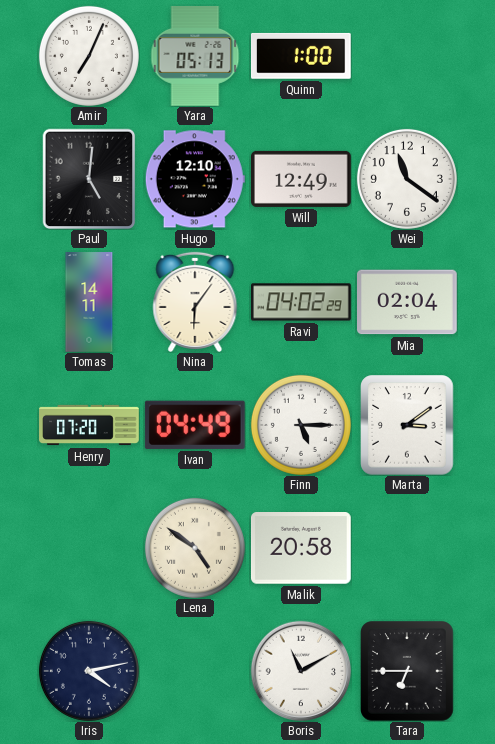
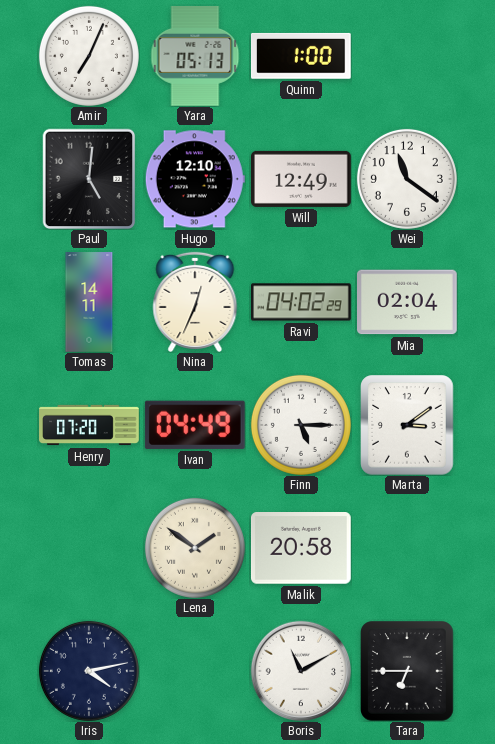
Nina: 6:06 -> 12:34
Lena: 4:51 -> 1:51
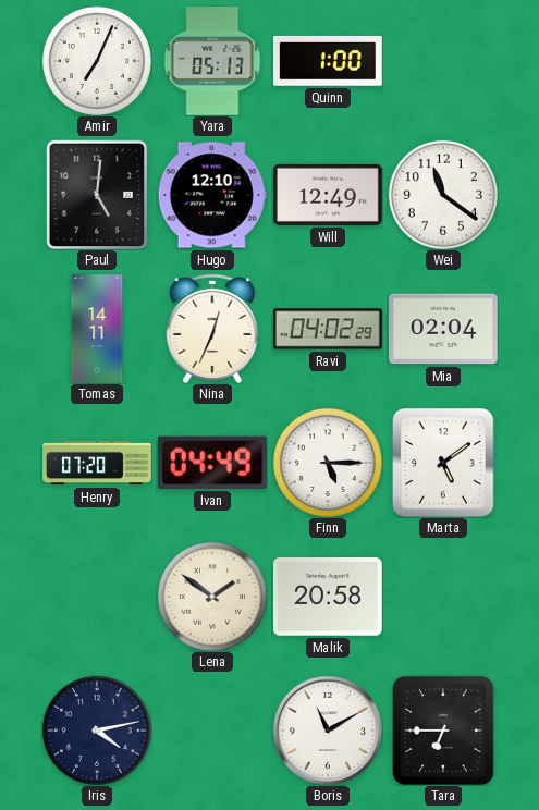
Marta: 3:09 -> 5:09
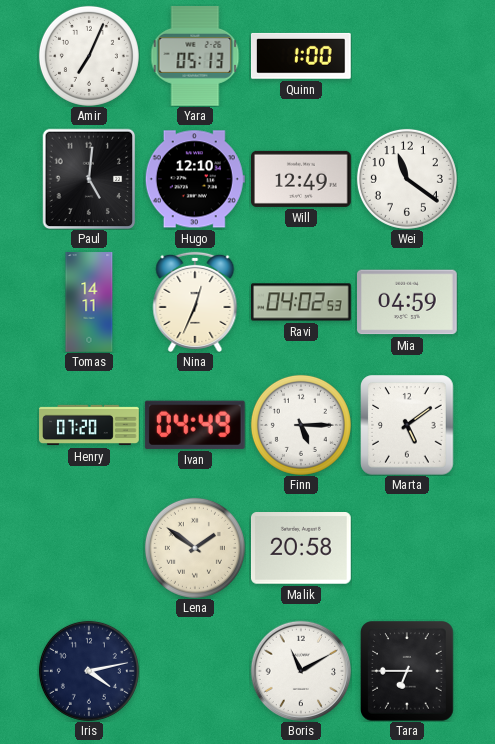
Ravi: 04:02:29 -> 04:02:53
Mia: 02:04 -> 04:59
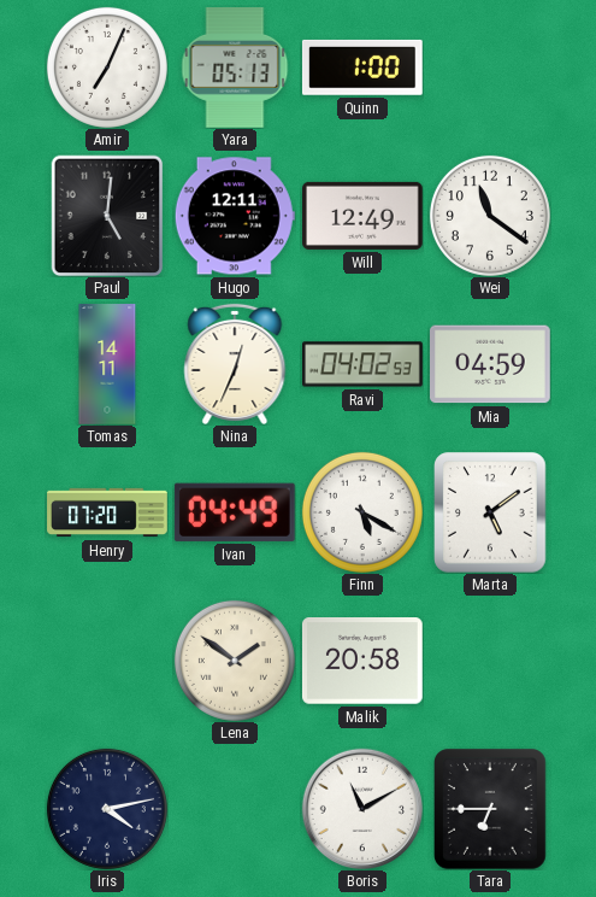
Hugo: 12:10 -> 12:11
Finn: 5:15 -> 5:20
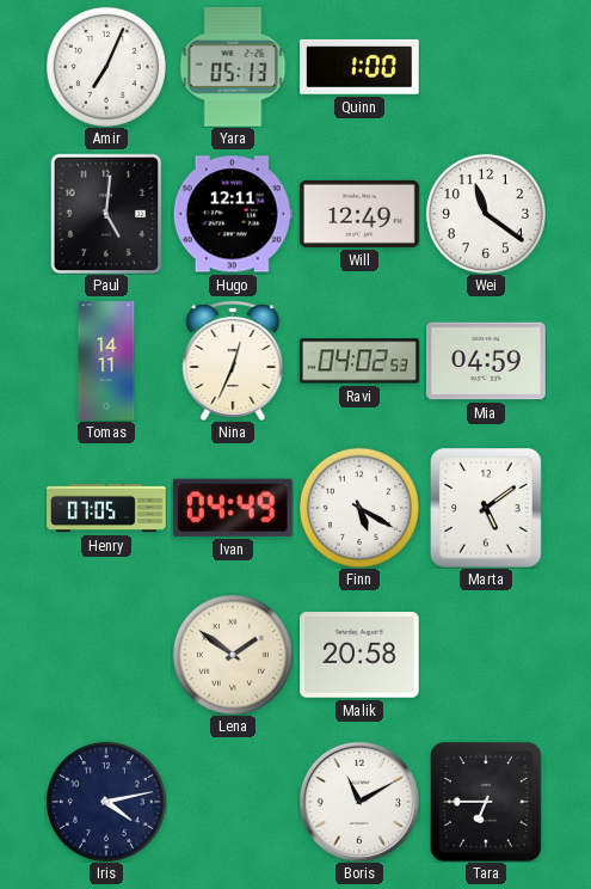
Henry: 07:20 -> 07:05
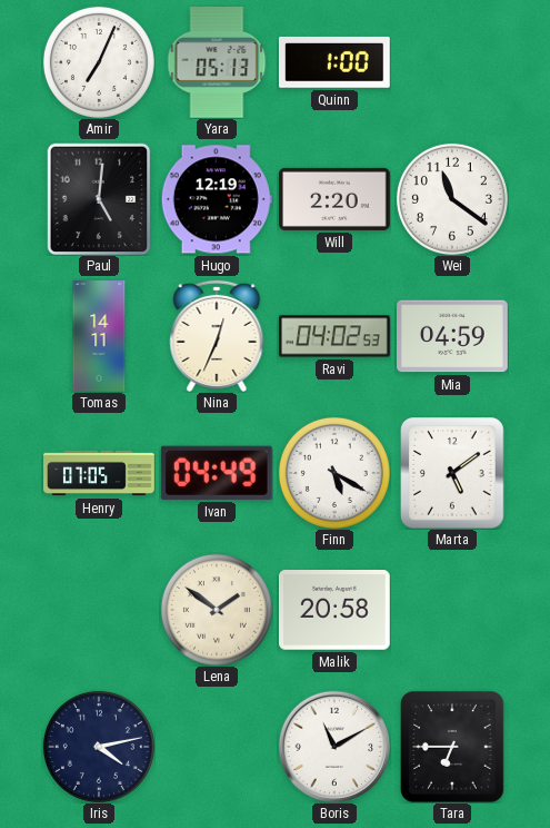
Hugo: 12:11 -> 12:19
Will: 12:49 -> 2:20
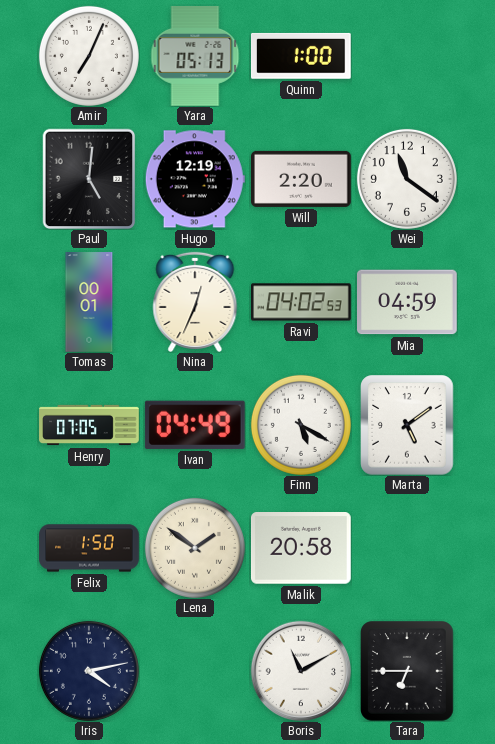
Tomas: 14:11 -> 00:01
Felix: none -> 1:50
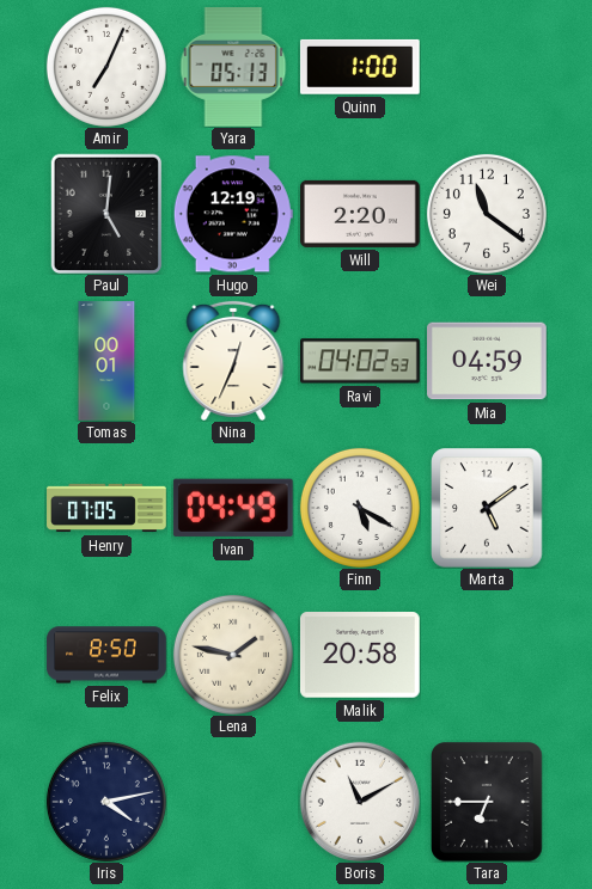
Felix: 1:50 -> 8:50
Lena: 1:51 -> 1:47
